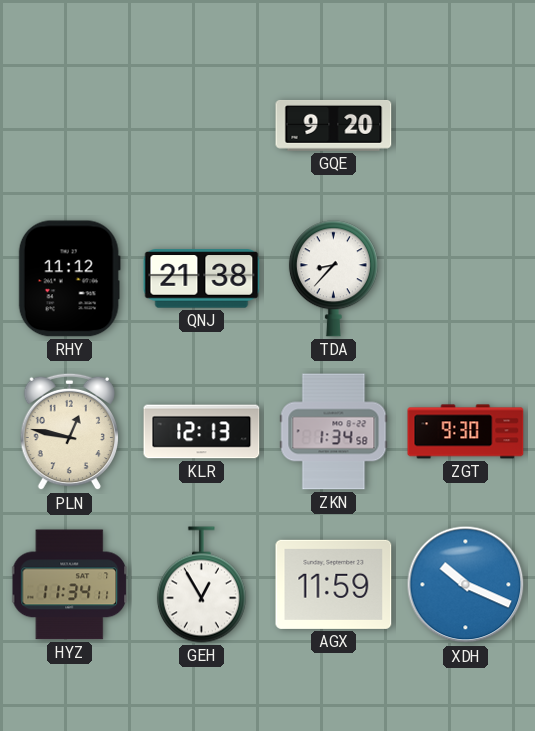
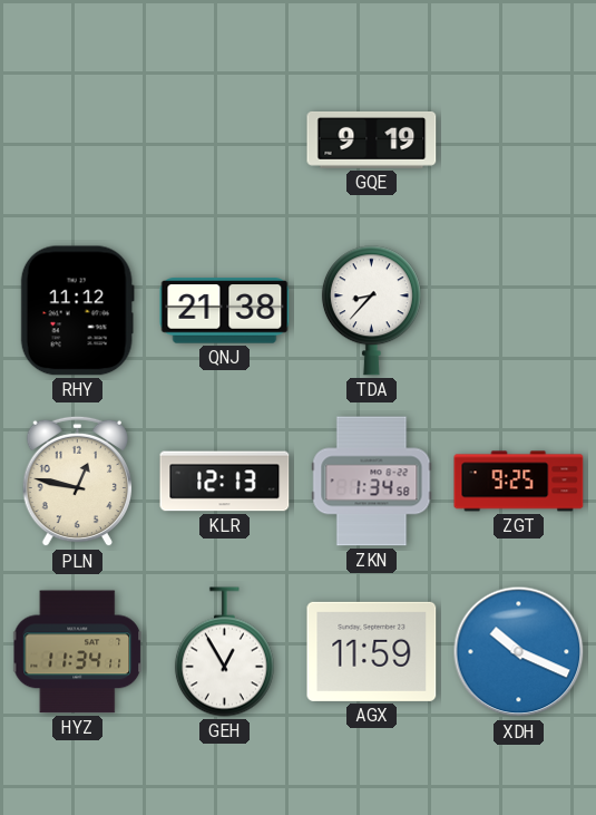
GQE: 9:20 -> 9:19
ZGT: 9:30 -> 9:25
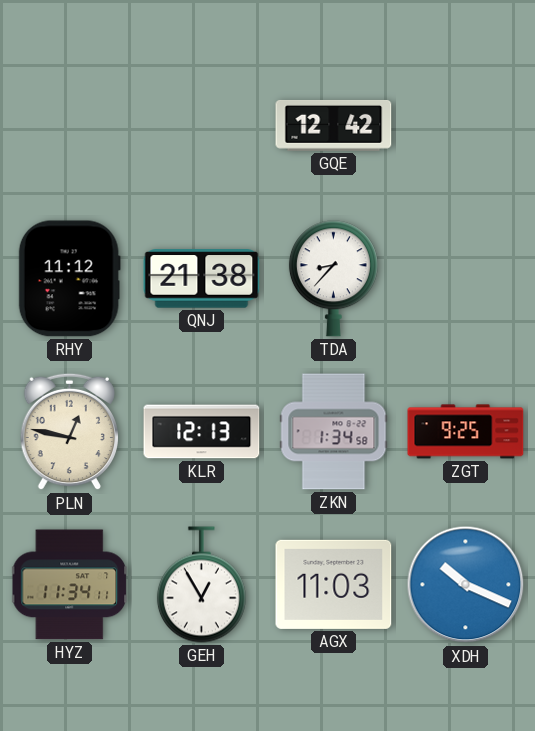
GQE: 9:19 -> 12:42
AGX: 11:59 -> 11:03
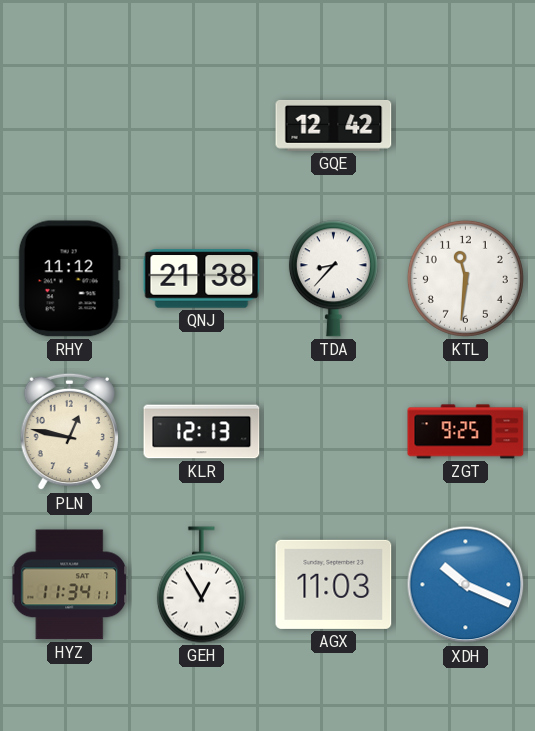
KTL: none -> 11:31
ZKN: 1:34 -> none
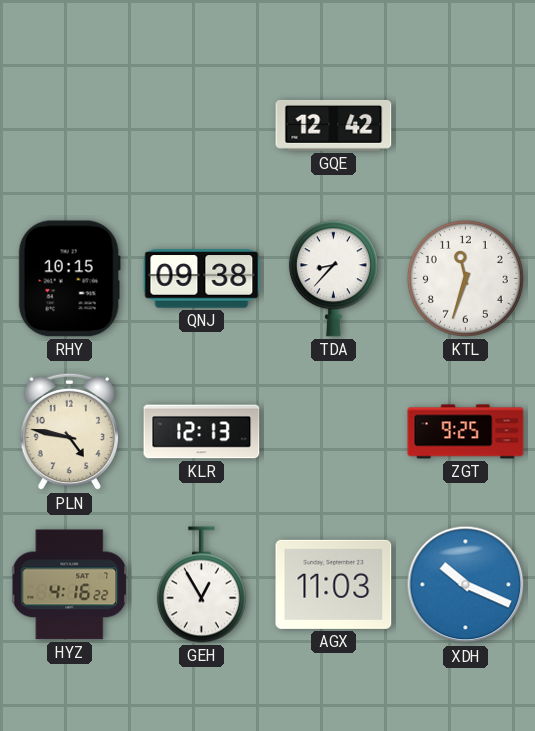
RHY: 11:12 -> 10:15
QNJ: 21:38 -> 09:38
KTL: 11:31 -> 11:33
PLN: 12:47 -> 4:47
HYZ: 11:34 -> 4:16
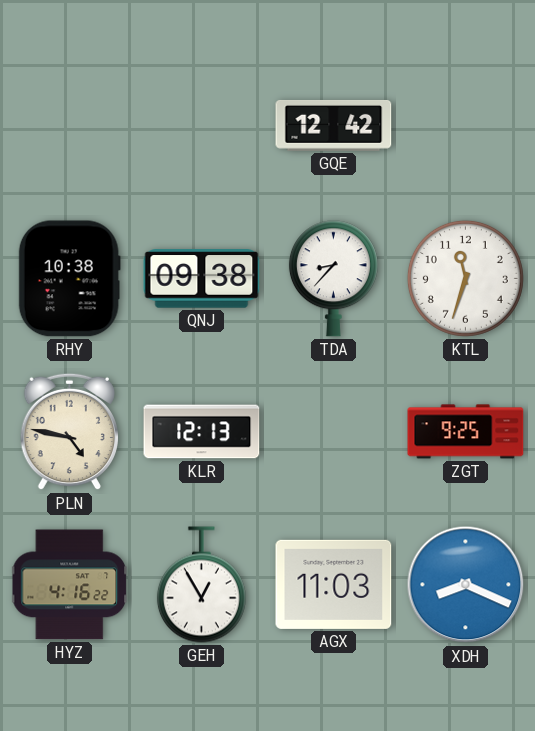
RHY: 10:15 -> 10:38
XDH: 10:19 -> 8:19
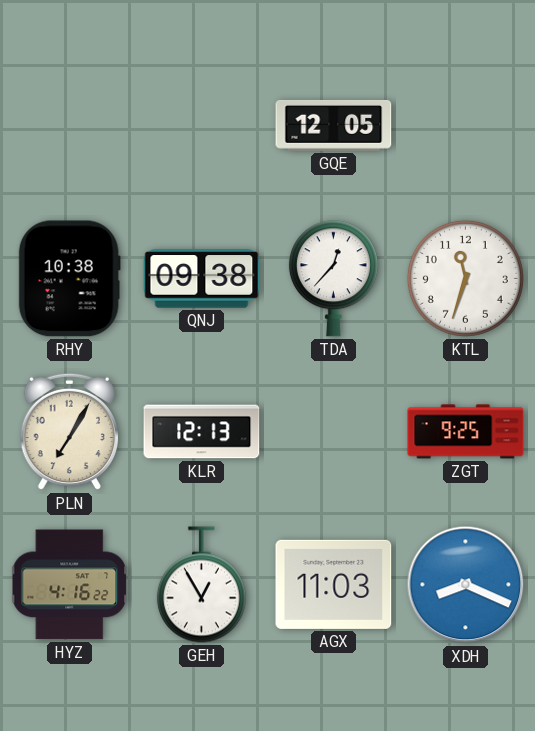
GQE: 12:42 -> 12:05
TDA: 8:37 -> 12:37
PLN: 4:47 -> 7:05
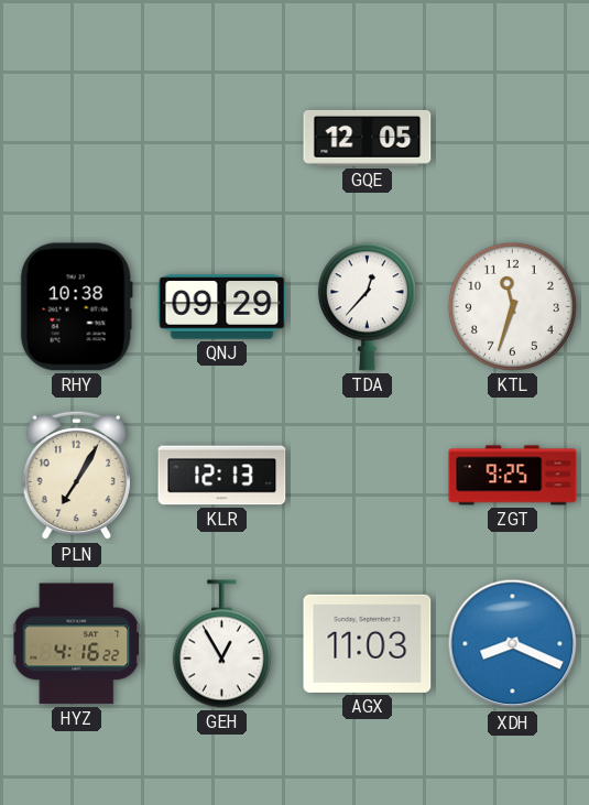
QNJ: 09:38 -> 09:29
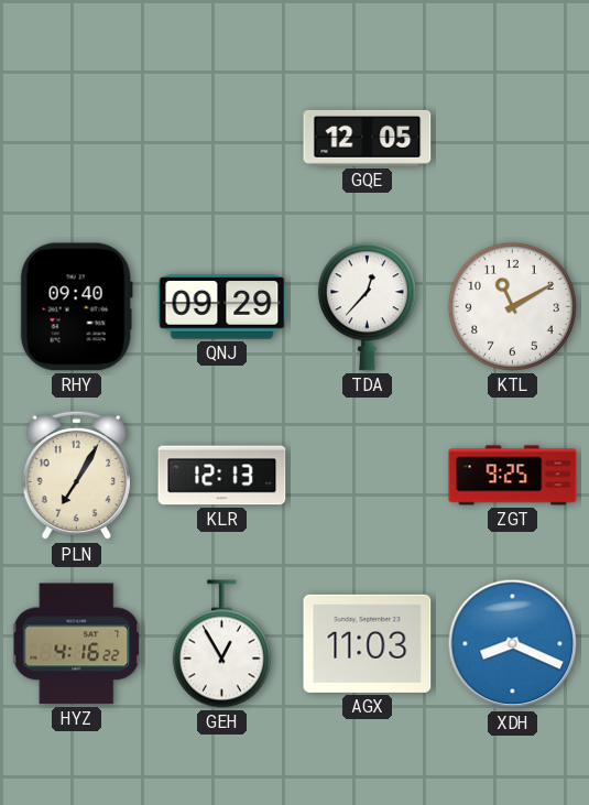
RHY: 10:38 -> 09:40
KTL: 11:33 -> 11:10
